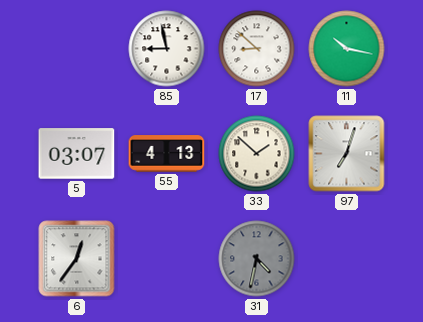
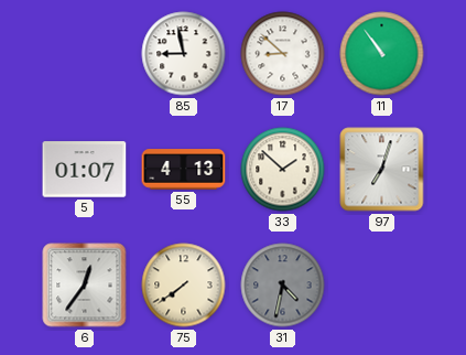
11: 10:17 -> 10:54
5: 03:07 -> 01:07
75: none -> 7:39
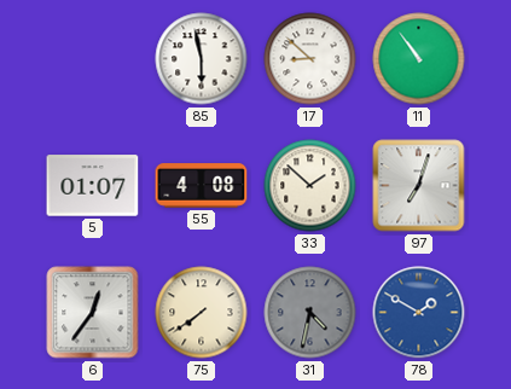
85: 8:58 -> 5:58
55: 4:13 -> 4:08
78: none -> 1:50
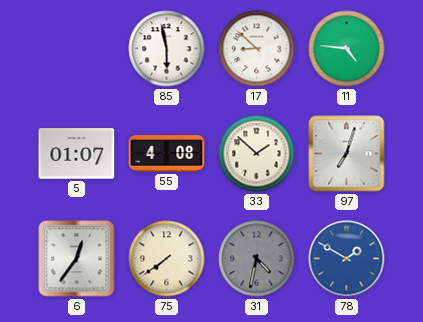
11: 10:54 -> 4:46
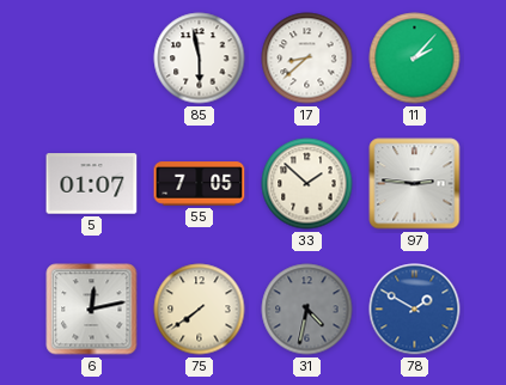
17: 8:52 -> 8:38
11: 4:46 -> 2:07
55: 4:08 -> 7:05
97: 7:03 -> 2:46
6: 12:36 -> 12:13
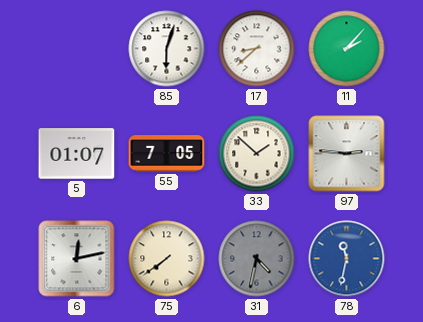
85: 5:58 -> 6:03
78: 1:50 -> 11:32
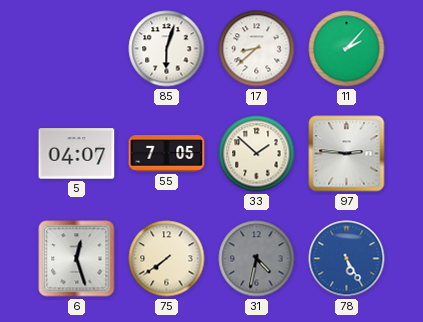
5: 01:07 -> 04:07
6: 12:13 -> 12:27
78: 11:32 -> 5:25
